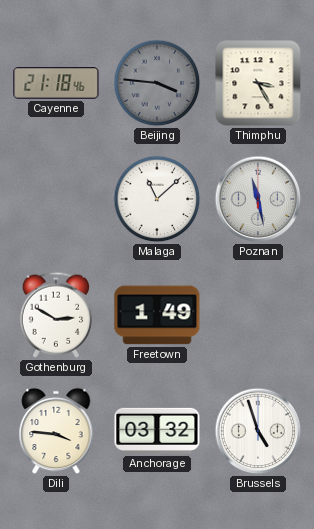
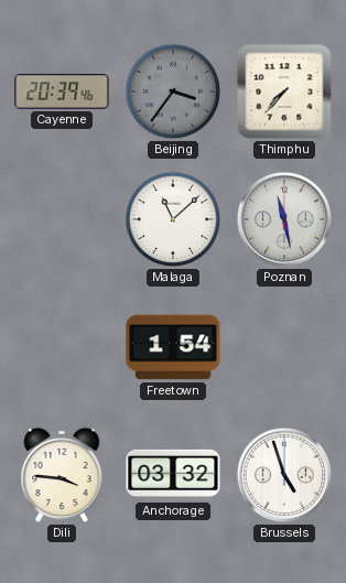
Cayenne: 21:18 -> 20:39
Beijing: 3:46 -> 3:36
Thimphu: 3:25 -> 7:37
Gothenburg: 2:50 -> none
Freetown: 1:49 -> 1:54
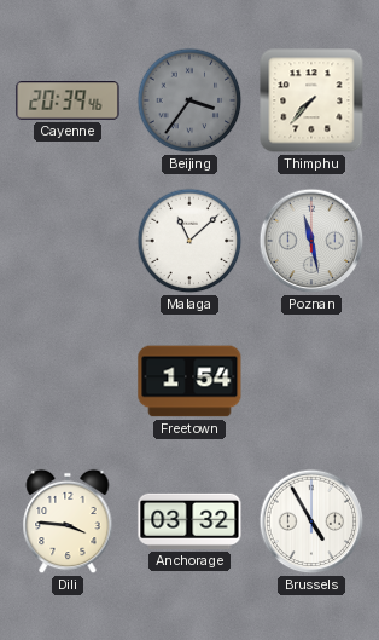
Brussels: 4:57 -> 4:55
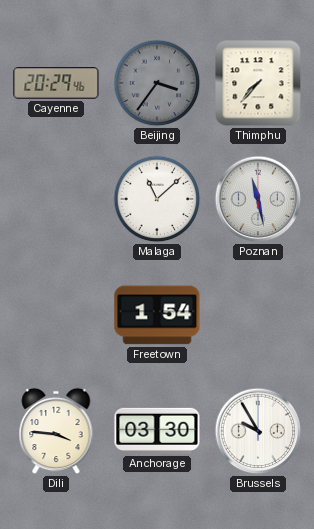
Cayenne: 20:39 -> 20:29
Anchorage: 03:32 -> 03:30
Brussels: 4:55 -> 9:55
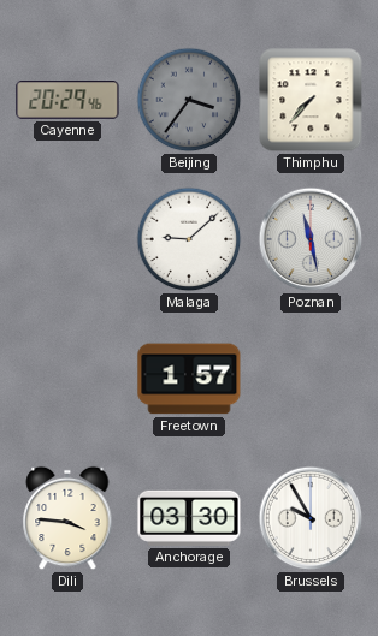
Malaga: 11:08 -> 9:08
Freetown: 1:54 -> 1:57
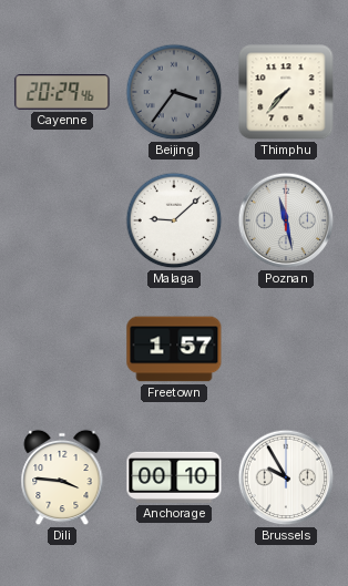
Anchorage: 03:30 -> 00:10
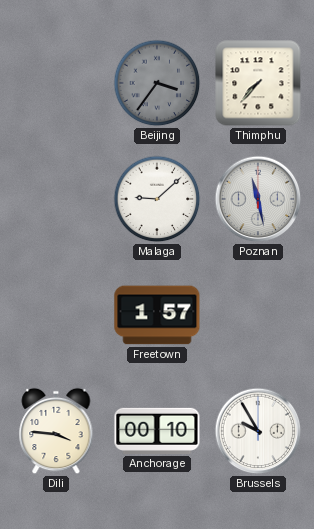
Cayenne: 20:29 -> none
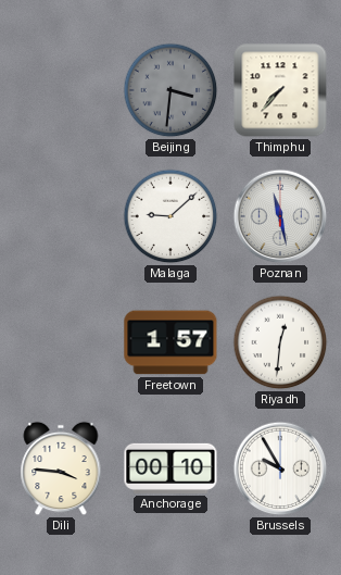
Beijing: 3:36 -> 3:31
Riyadh: none -> 12:31
